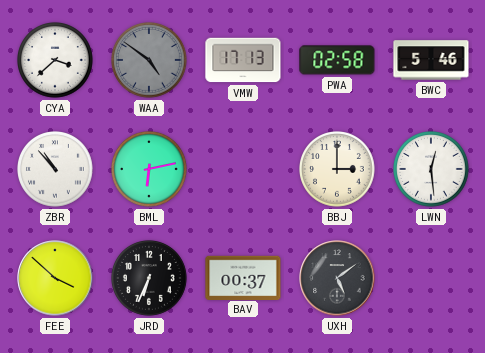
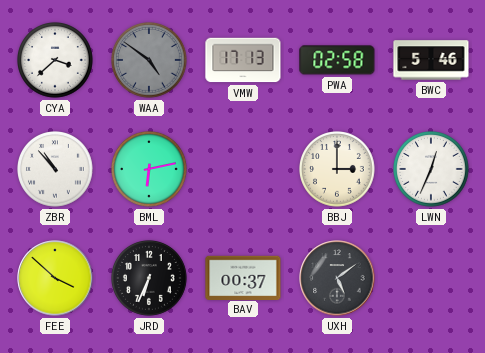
LWN: 12:29 -> 12:34
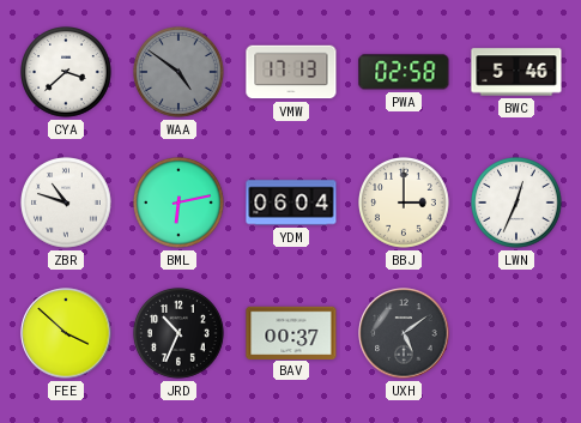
ZBR: 10:53 -> 10:48
YDM: none -> 06:04
JRD: 6:34 -> 10:34
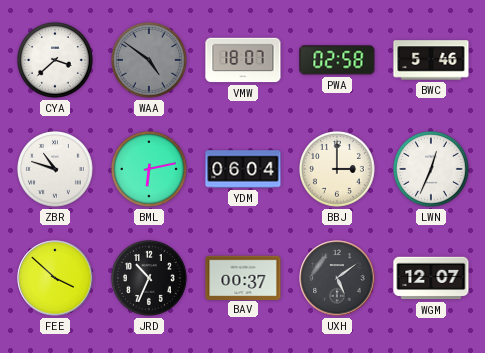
VMW: 17:13 -> 18:07
WGM: none -> 12:07
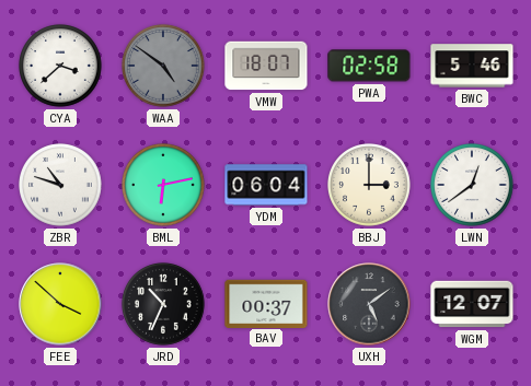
LWN: 12:34 -> 12:39
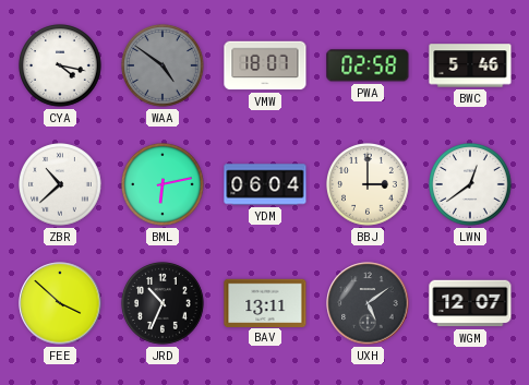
CYA: 3:38 -> 4:17
ZBR: 10:48 -> 10:38
BAV: 00:37 -> 13:11
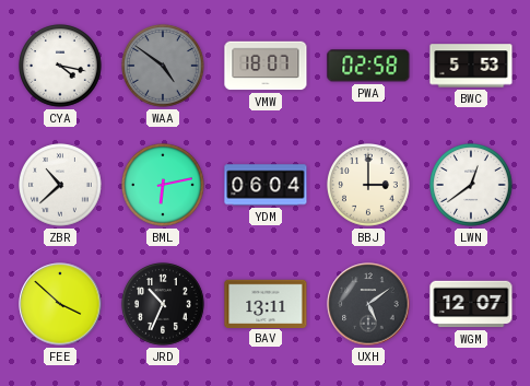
BWC: 5:46 -> 5:53
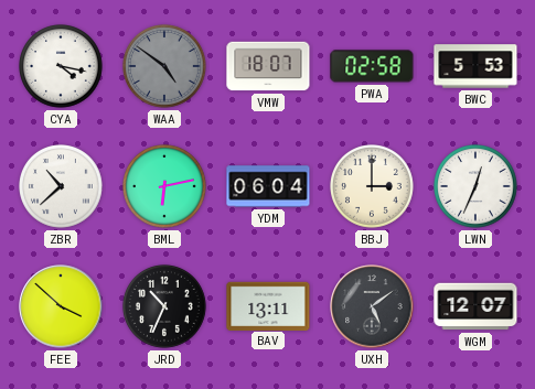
LWN: 12:39 -> 12:34
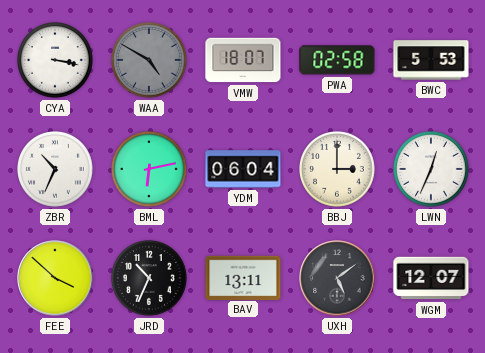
CYA: 4:17 -> 3:17
WAA: 4:51 -> 4:50
ZBR: 10:38 -> 10:34
